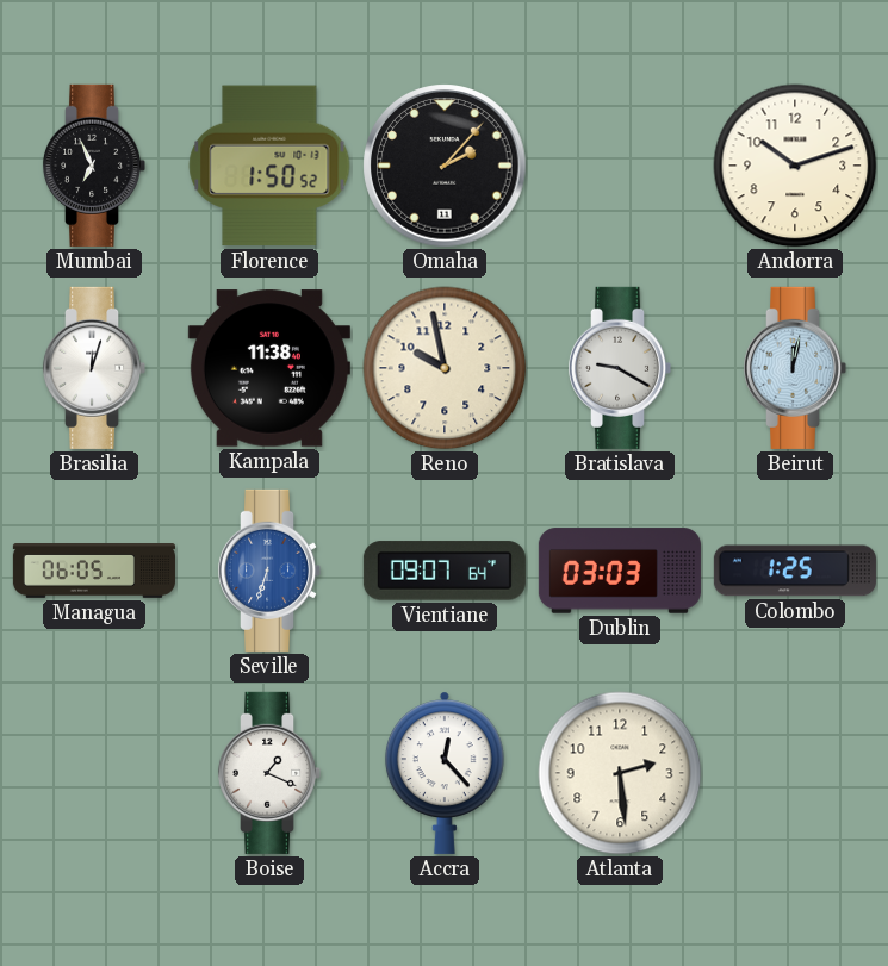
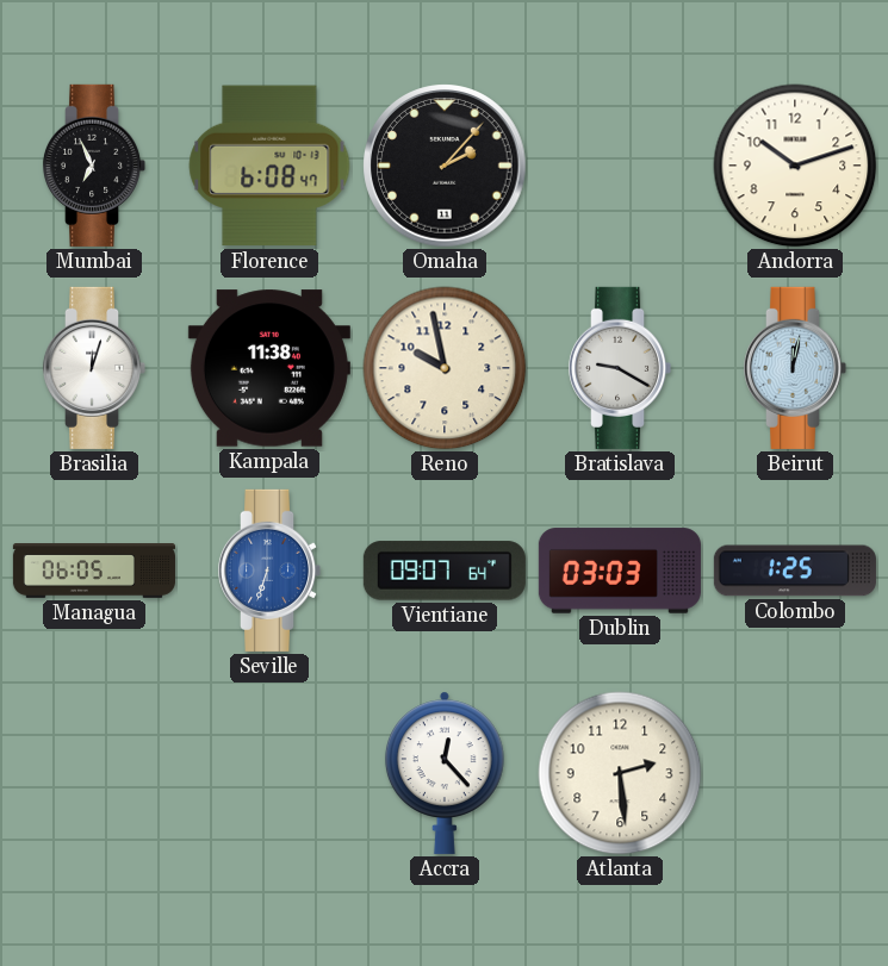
Florence: 1:50 -> 6:08
Boise: 1:19 -> none
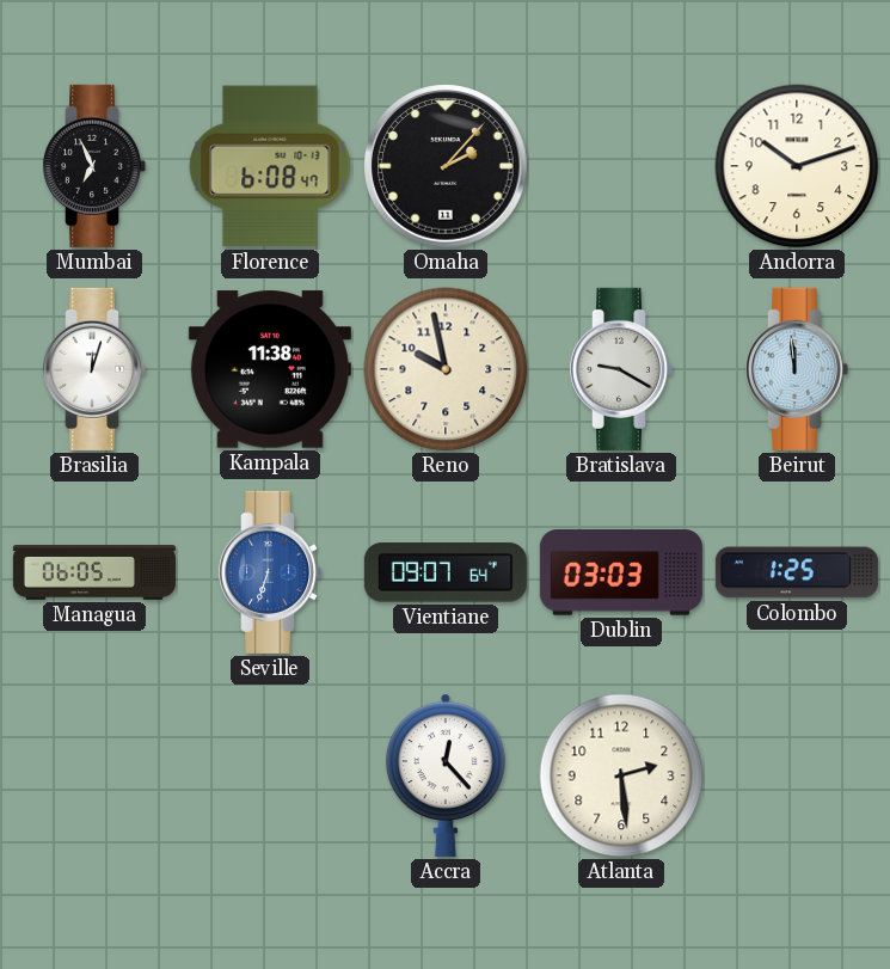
Beirut: 12:02 -> 11:59
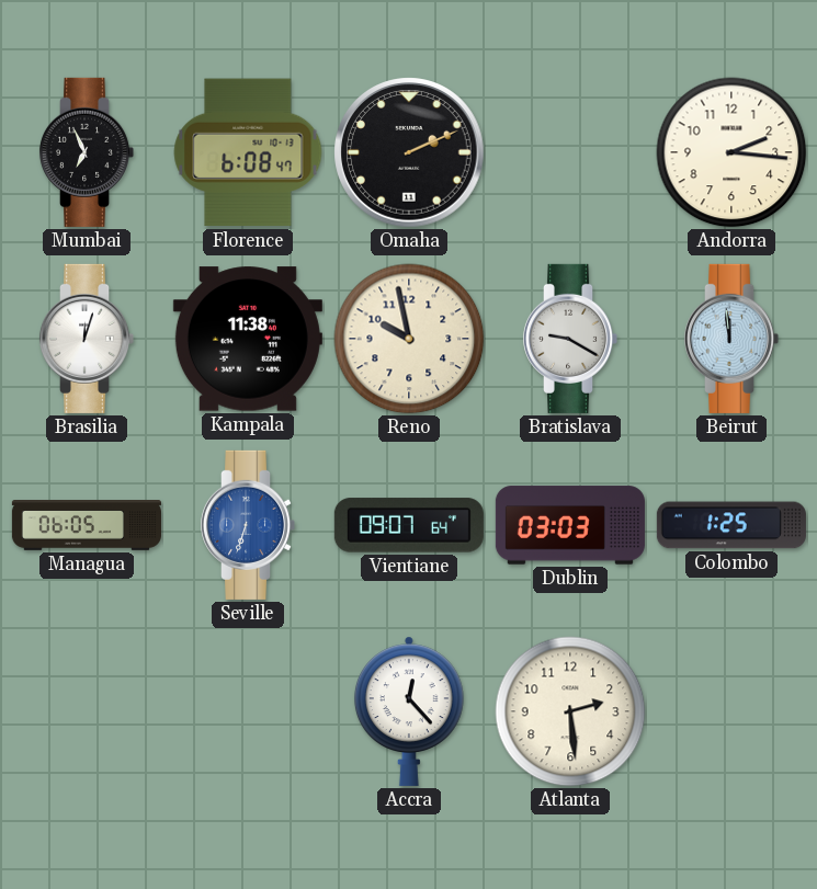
Omaha: 2:07 -> 2:11
Andorra: 10:12 -> 2:16
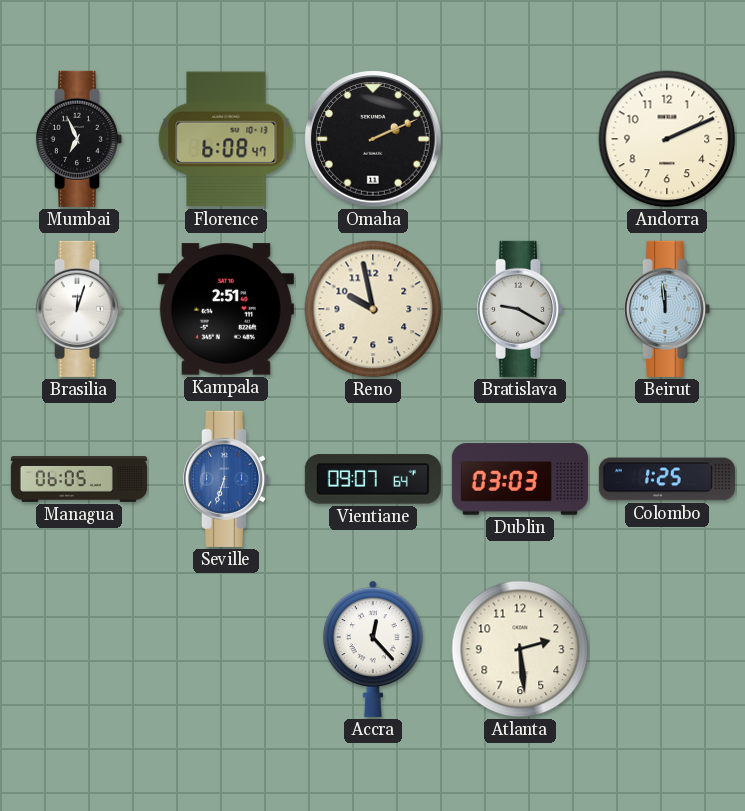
Andorra: 2:16 -> 2:11
Kampala: 11:38 -> 2:51
